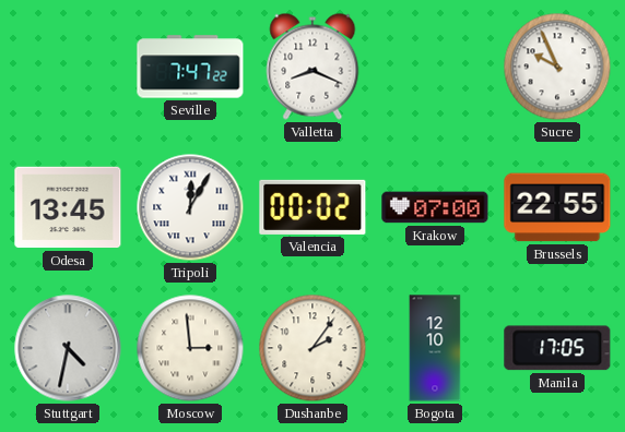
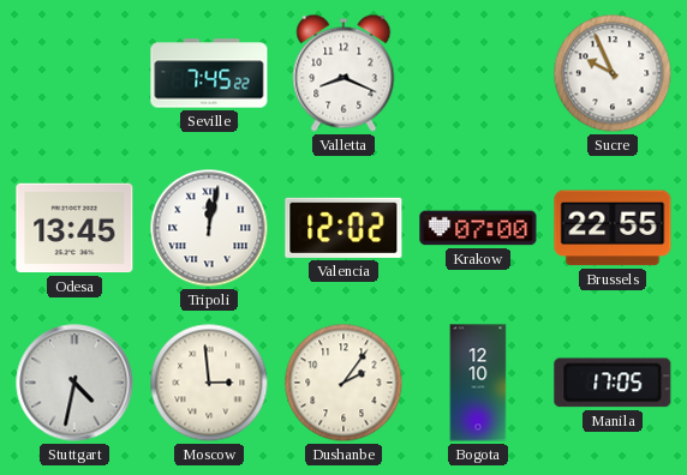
Seville: 7:47 -> 7:45
Tripoli: 12:05 -> 12:02
Valencia: 00:02 -> 12:02
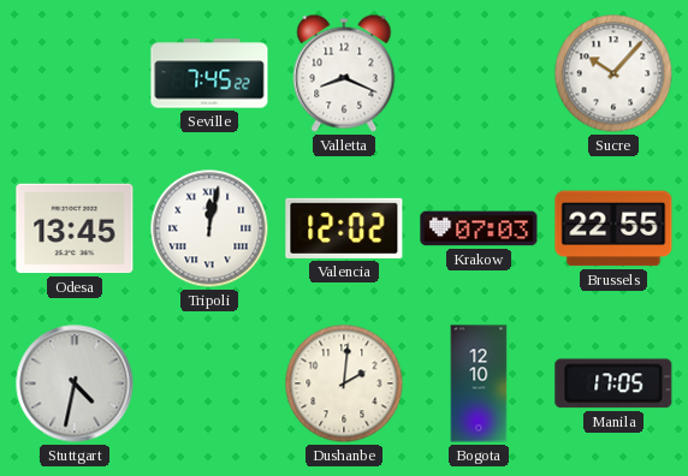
Sucre: 9:56 -> 10:07
Krakow: 07:00 -> 07:03
Moscow: 2:59 -> none
Dushanbe: 2:06 -> 2:01
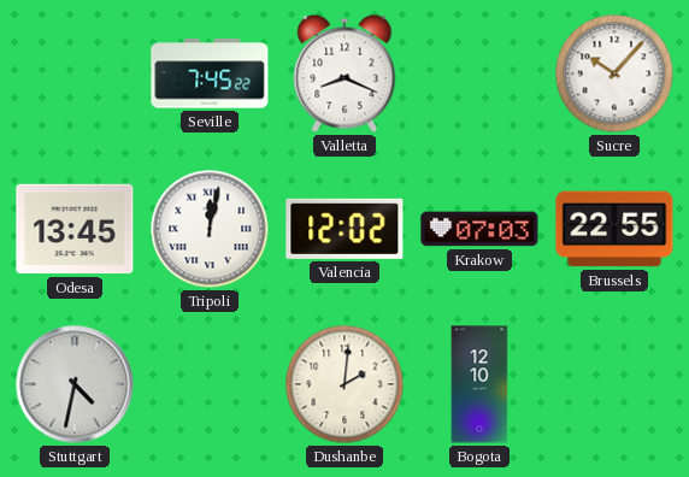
Manila: 17:05 -> none
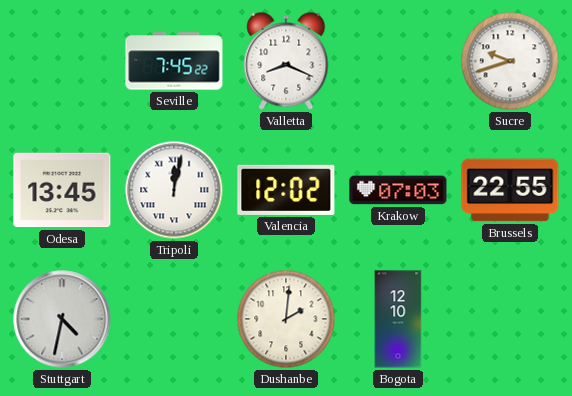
Sucre: 10:07 -> 9:42
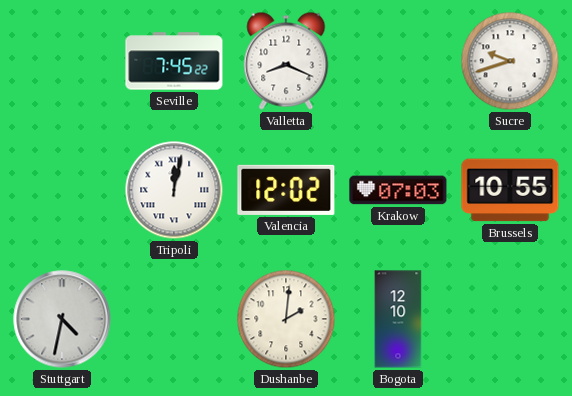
Odesa: 13:45 -> none
Brussels: 22:55 -> 10:55
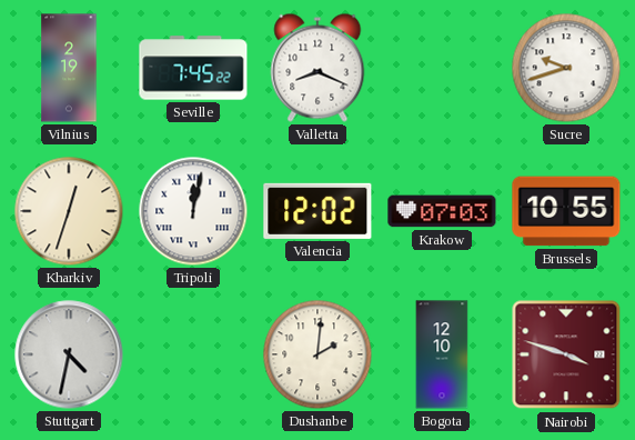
Vilnius: none -> 2:19
Kharkiv: none -> 12:33
Nairobi: none -> 3:48
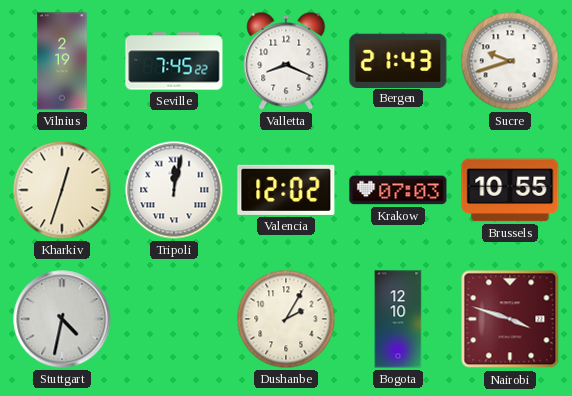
Bergen: none -> 21:43
Dushanbe: 2:01 -> 2:05
